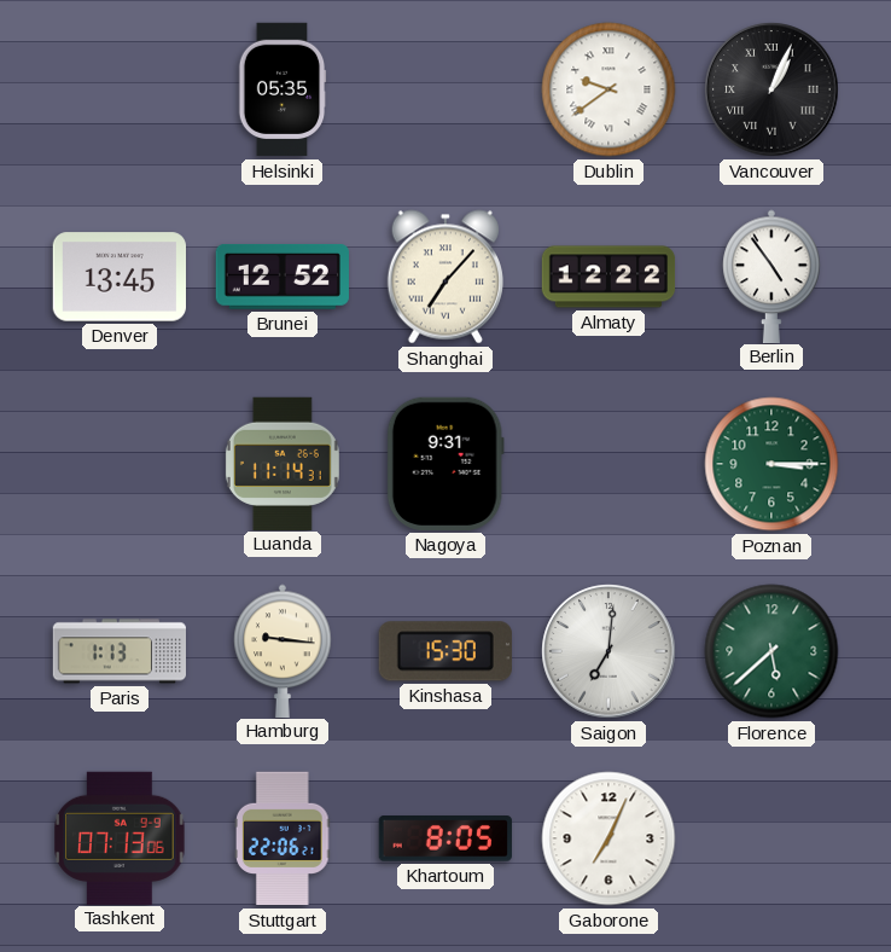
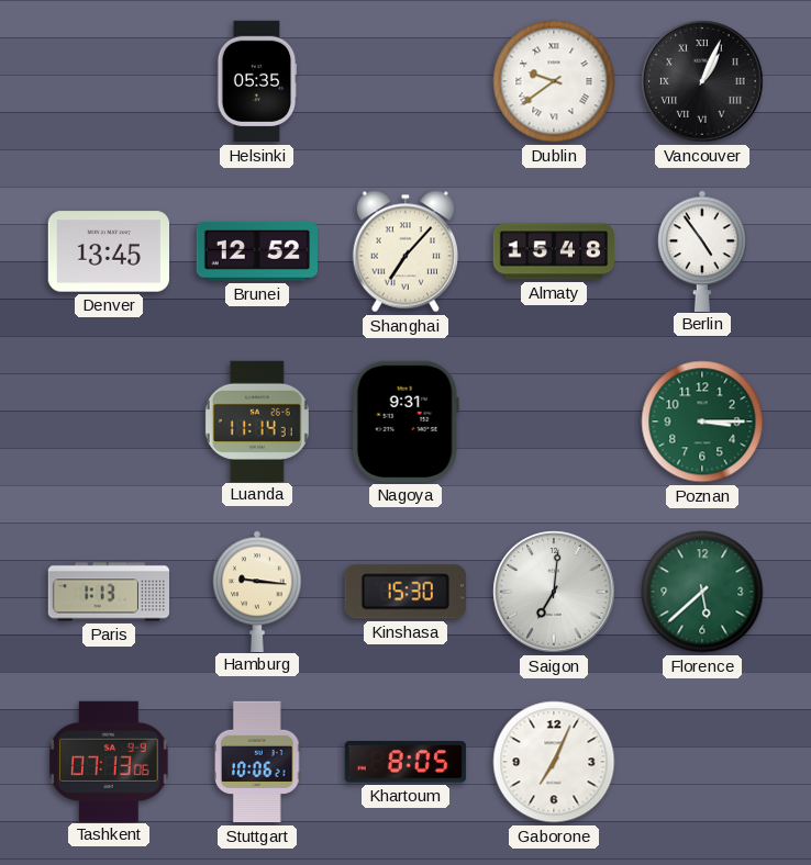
Almaty: 12:22 -> 15:48
Stuttgart: 22:06 -> 10:06
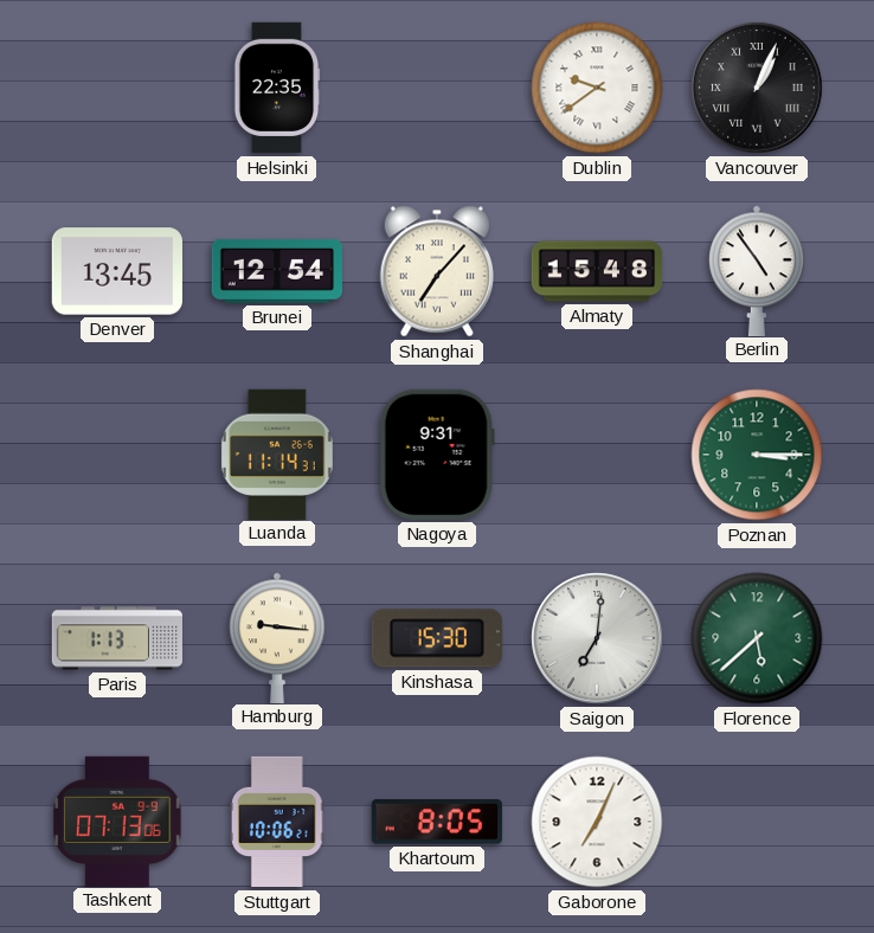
Helsinki: 05:35 -> 22:35
Brunei: 12:52 -> 12:54
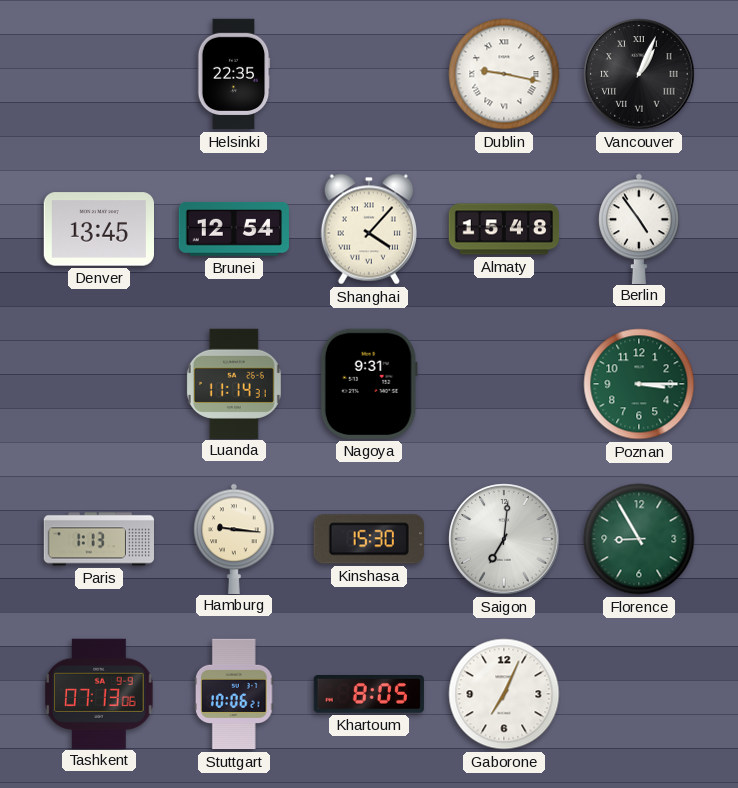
Dublin: 9:39 -> 9:17
Shanghai: 7:07 -> 4:07
Florence: 5:38 -> 8:55
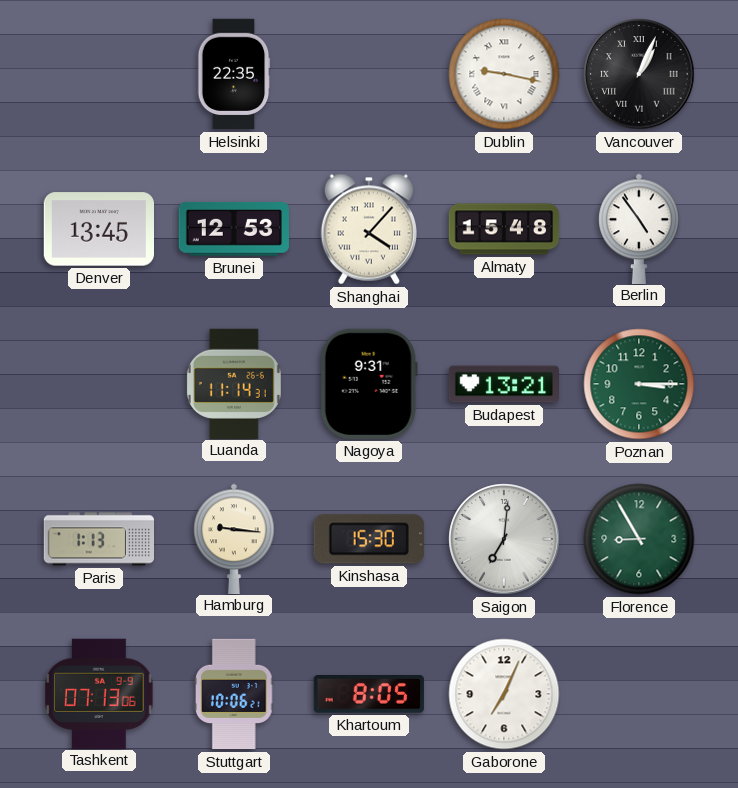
Brunei: 12:54 -> 12:53
Budapest: none -> 13:21
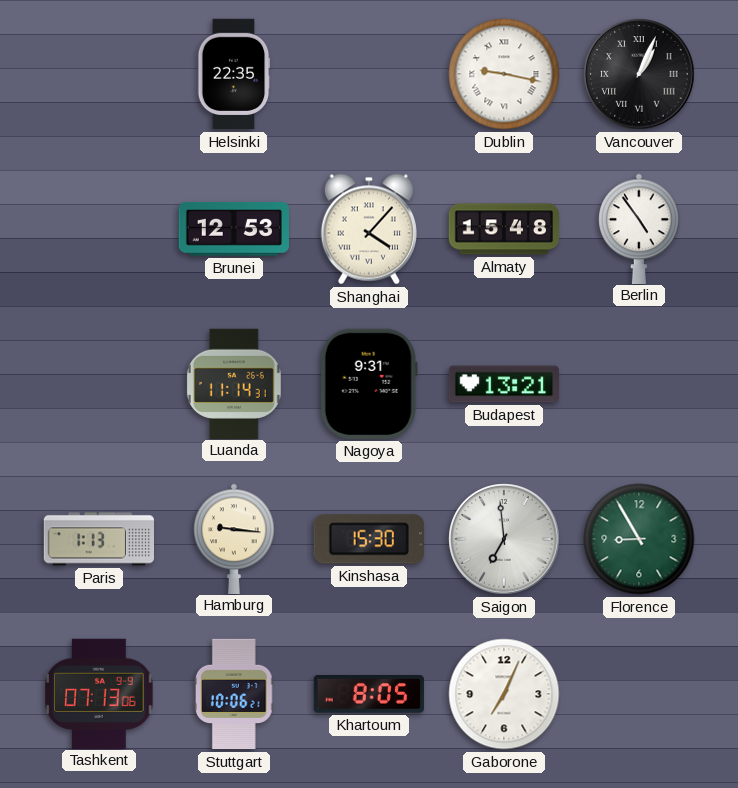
Denver: 13:45 -> none
Poznan: 3:15 -> none
Saigon: 7:01 -> 6:59
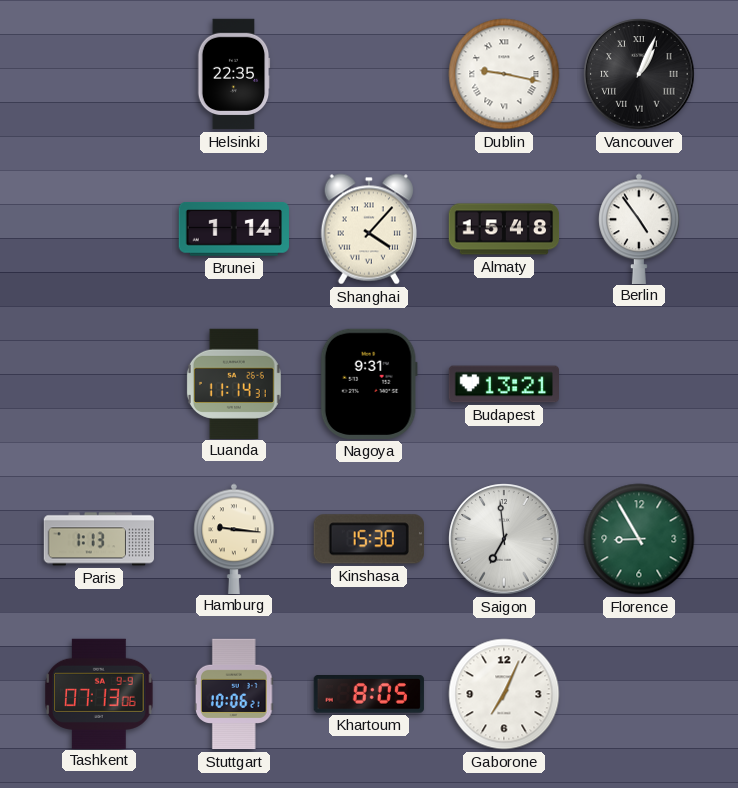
Brunei: 12:53 -> 1:14
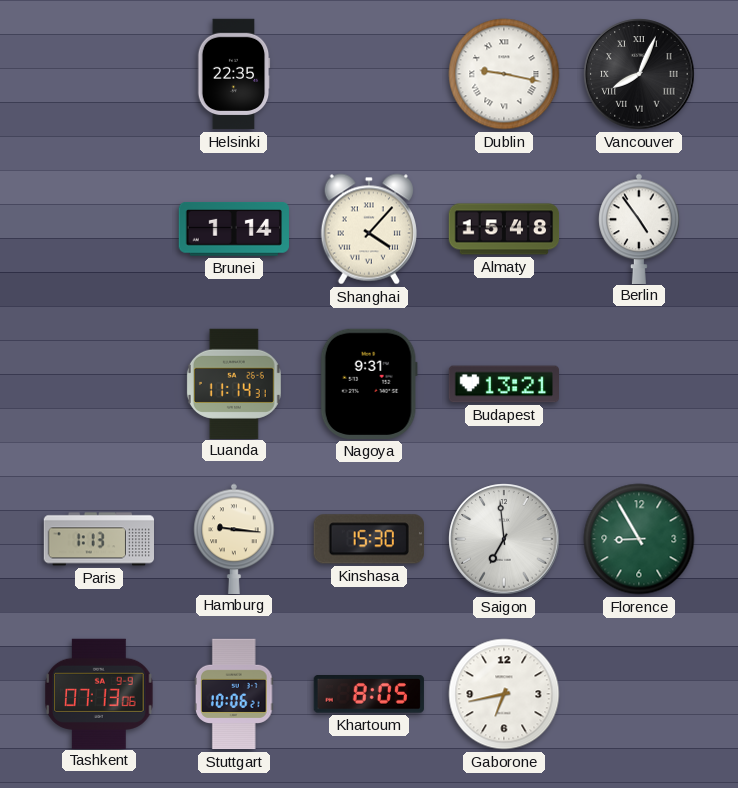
Vancouver: 1:04 -> 8:04
Gaborone: 7:04 -> 6:43
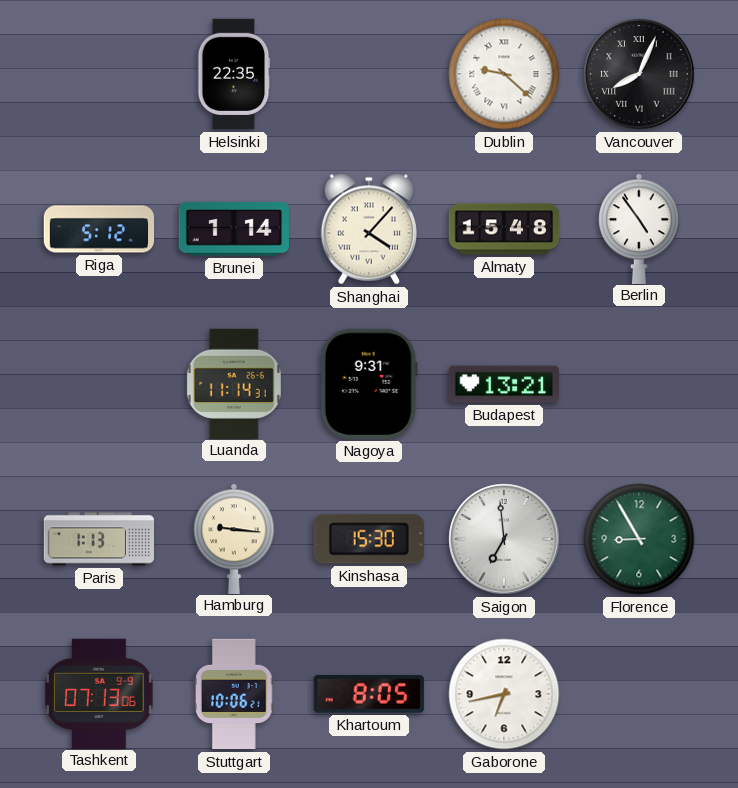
Dublin: 9:17 -> 9:22
Riga: none -> 5:12
